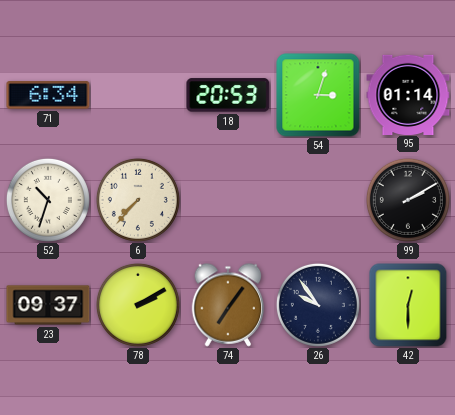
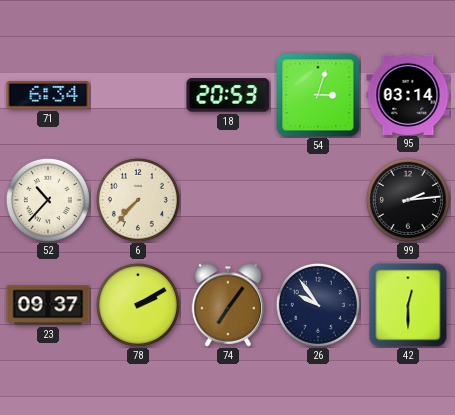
95: 01:14 -> 03:14
52: 10:33 -> 10:37
99: 2:10 -> 2:14
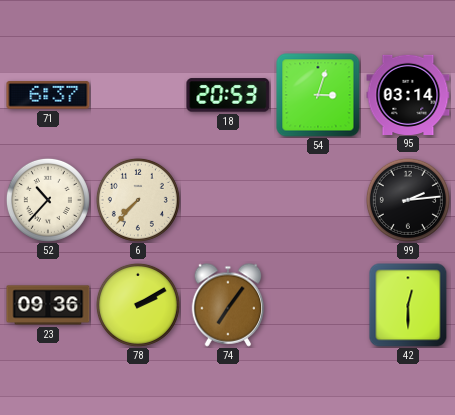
71: 6:34 -> 6:37
23: 09:37 -> 09:36
26: 9:54 -> none
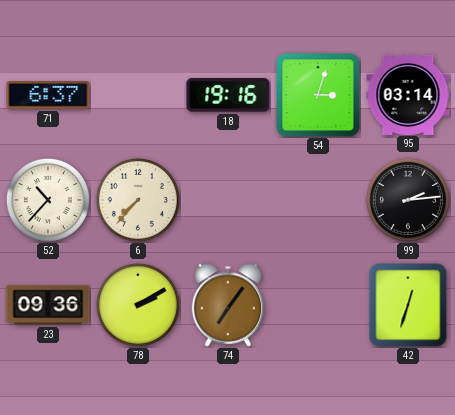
18: 20:53 -> 19:16
42: 12:30 -> 12:33
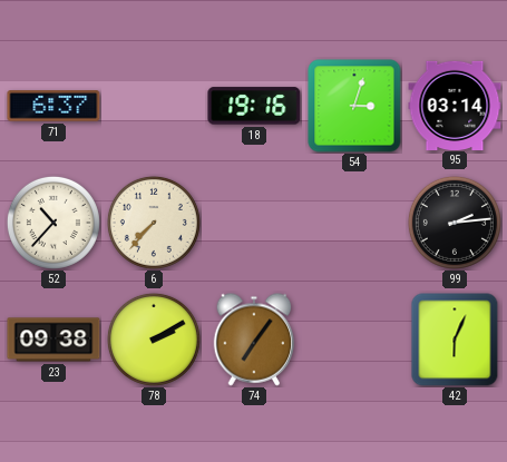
23: 09:36 -> 09:38
42: 12:33 -> 6:04
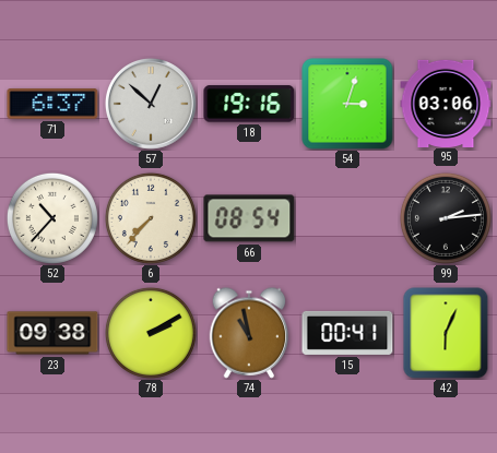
57: none -> 12:52
95: 03:14 -> 03:06
66: none -> 08:54
74: 7:06 -> 10:58
15: none -> 00:41
